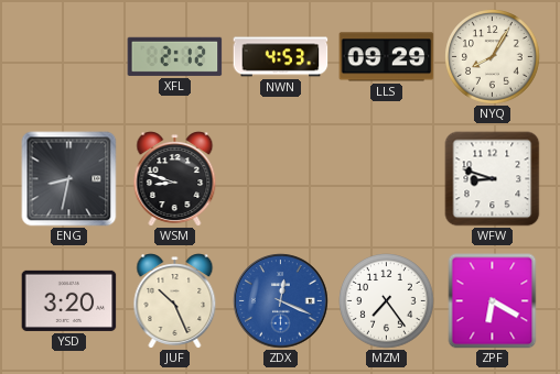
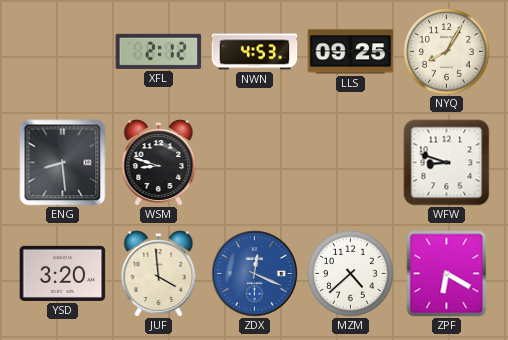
LLS: 09:29 -> 09:25
ENG: 8:32 -> 8:29
JUF: 10:26 -> 3:59
MZM: 7:24 -> 4:38
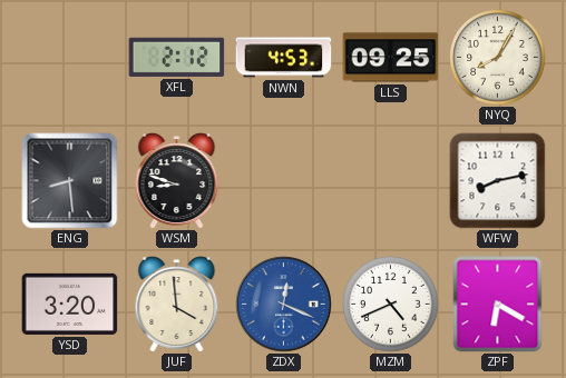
WFW: 8:48 -> 8:13
MZM: 4:38 -> 4:41
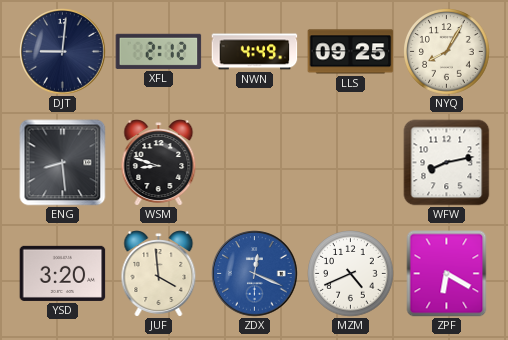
DJT: none -> 9:01
NWN: 4:53 -> 4:49
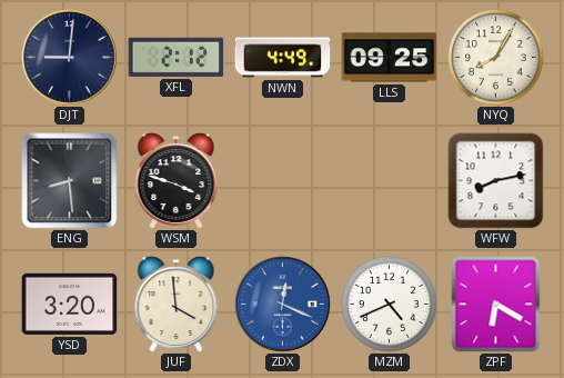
WSM: 8:48 -> 3:48
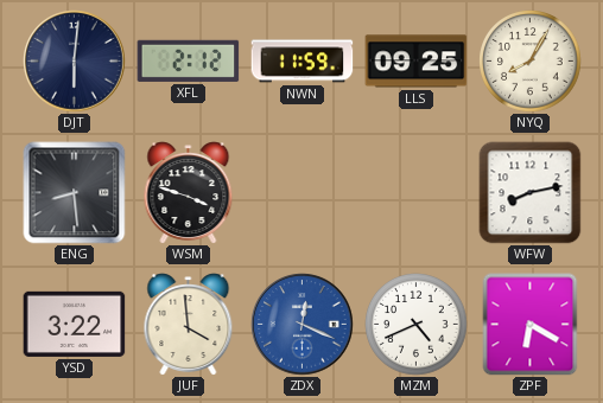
DJT: 9:01 -> 6:01
NWN: 4:49 -> 11:59
YSD: 3:20 -> 3:22
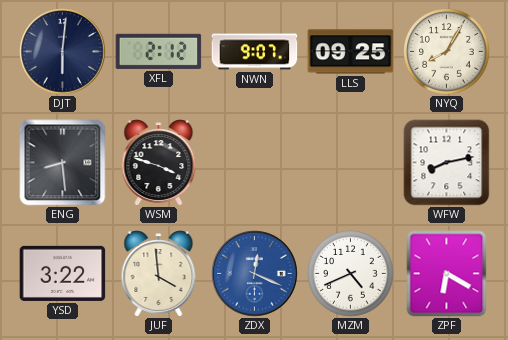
NWN: 11:59 -> 9:07
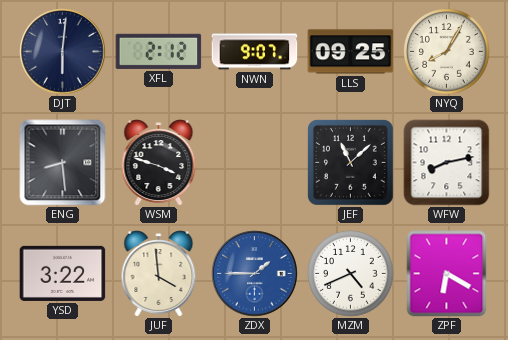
JEF: none -> 11:08
ZDX: 12:19 -> 1:45
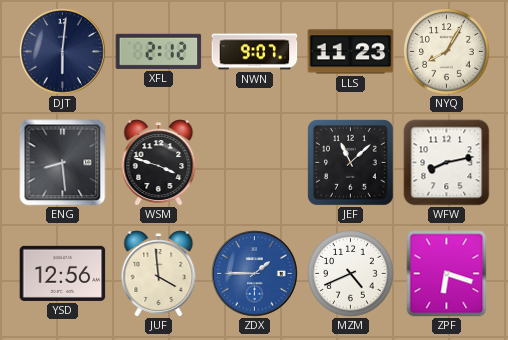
LLS: 09:25 -> 11:23
YSD: 3:22 -> 12:56
ZPF: 6:20 -> 6:18
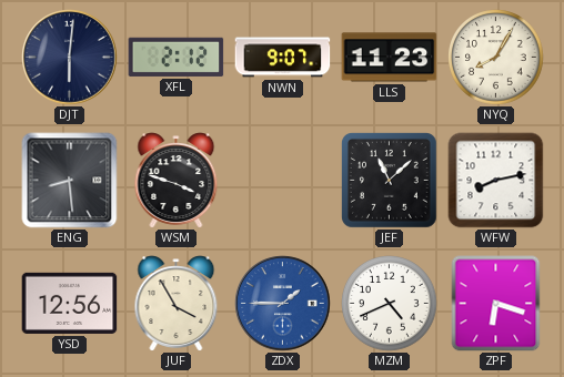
JUF: 3:59 -> 3:55
